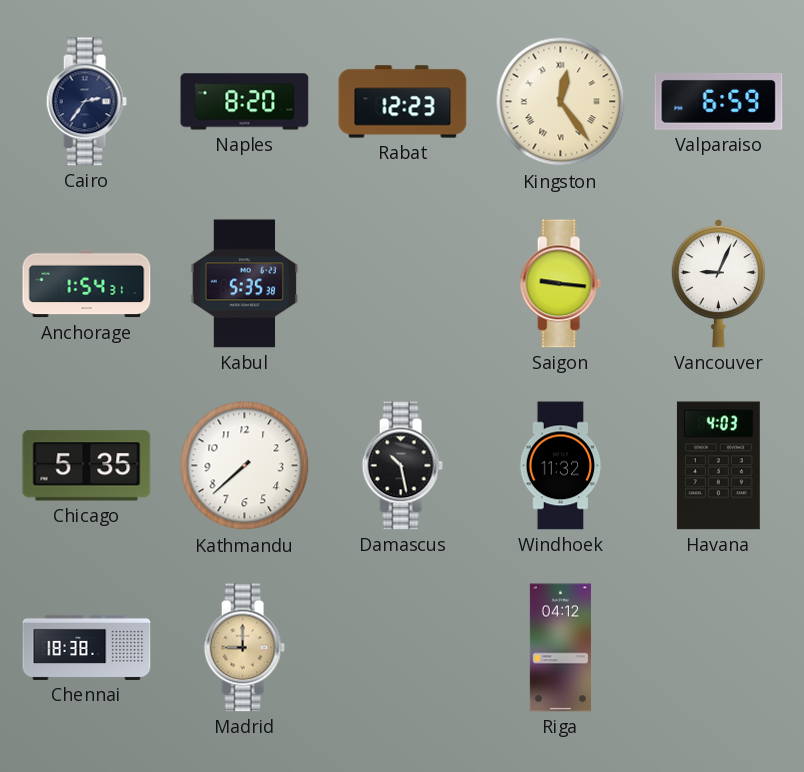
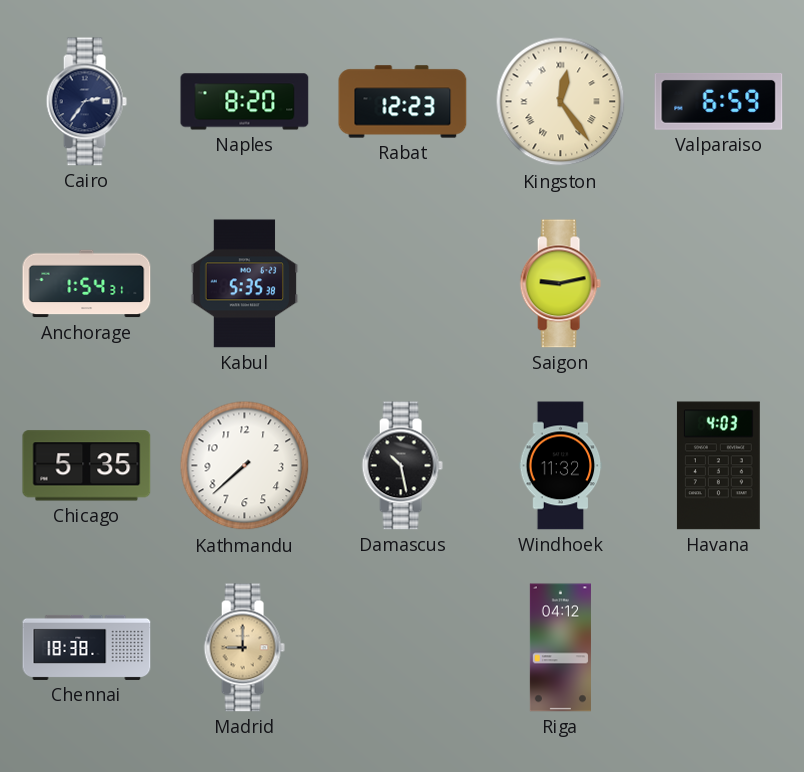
Saigon: 9:16 -> 9:13
Vancouver: 9:04 -> none
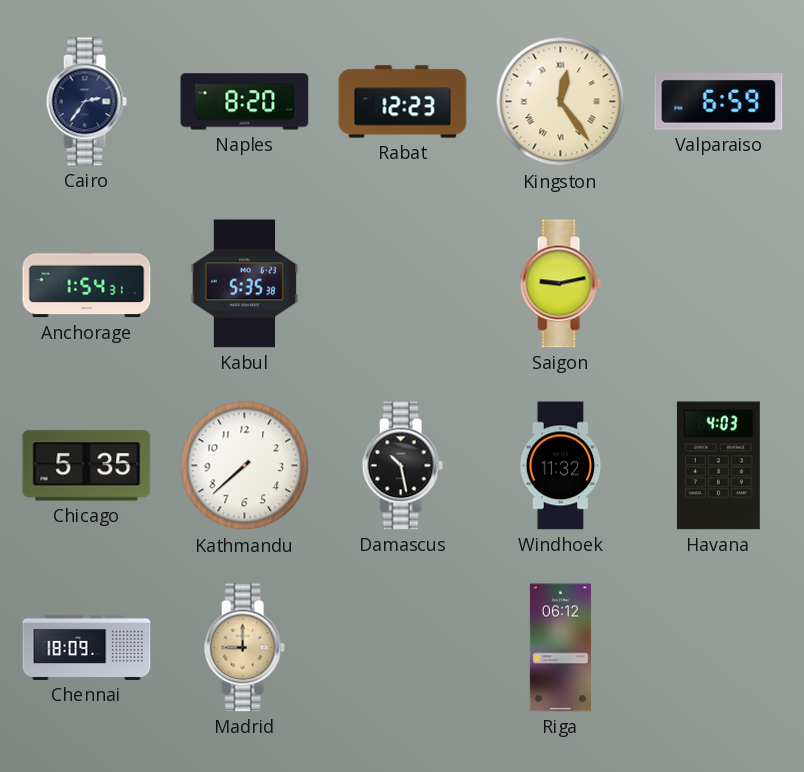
Chennai: 18:38 -> 18:09
Riga: 04:12 -> 06:12
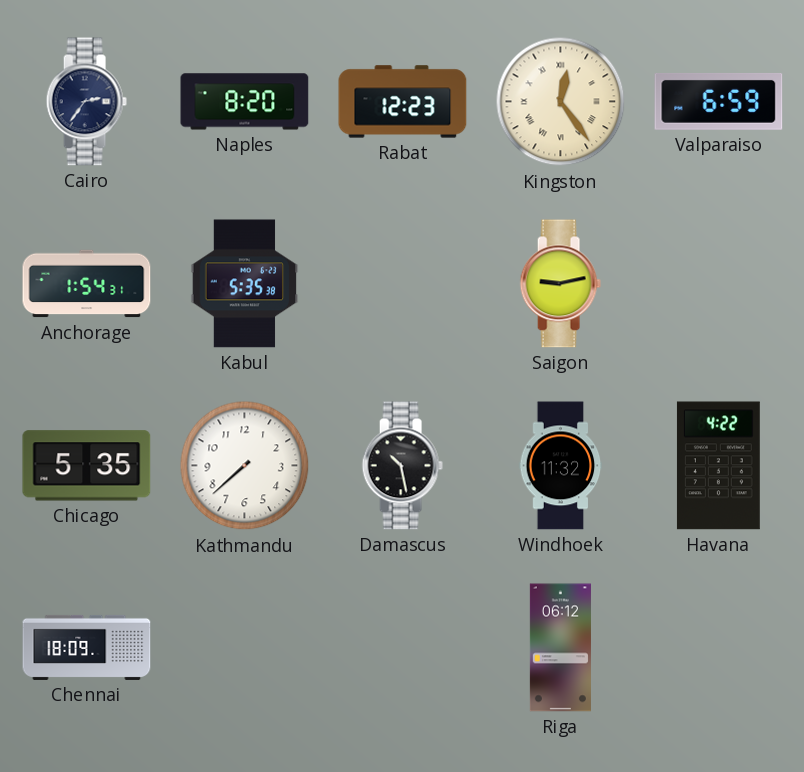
Havana: 4:03 -> 4:22
Madrid: 9:00 -> none
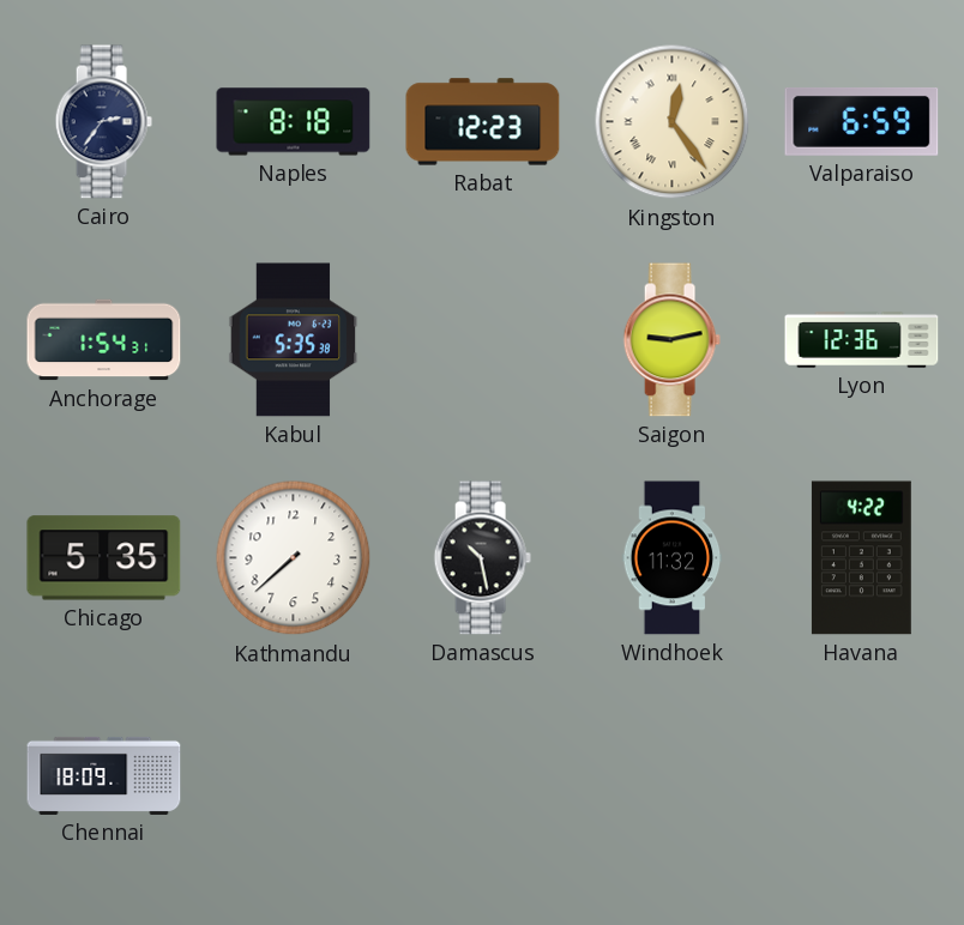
Naples: 8:20 -> 8:18
Lyon: none -> 12:36
Riga: 06:12 -> none
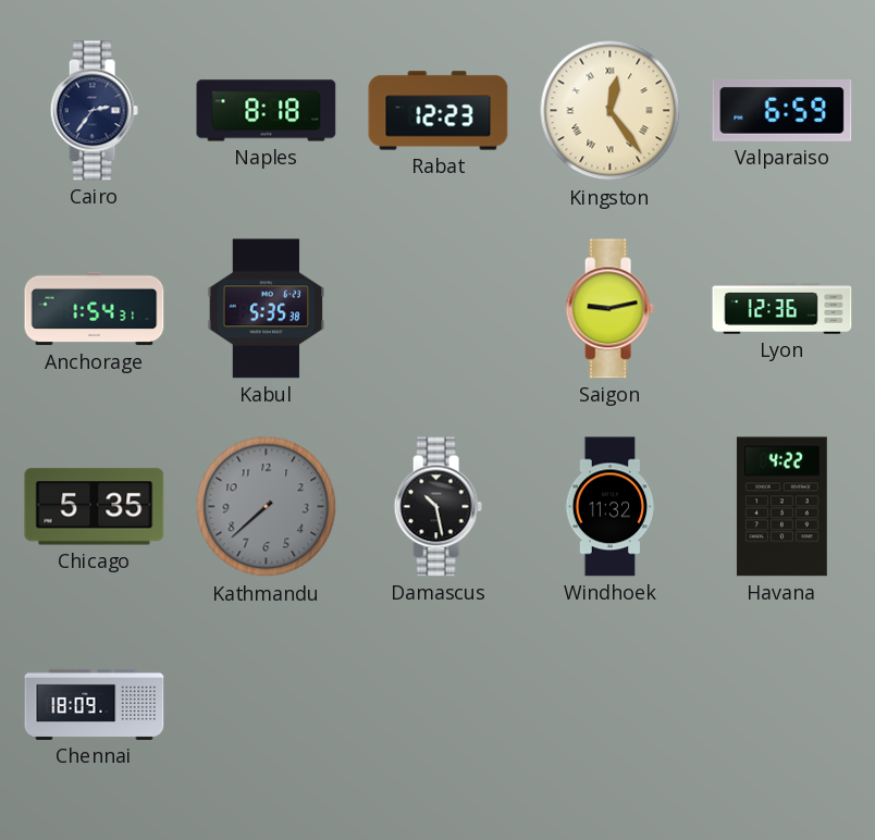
Kathmandu dial: white -> grey
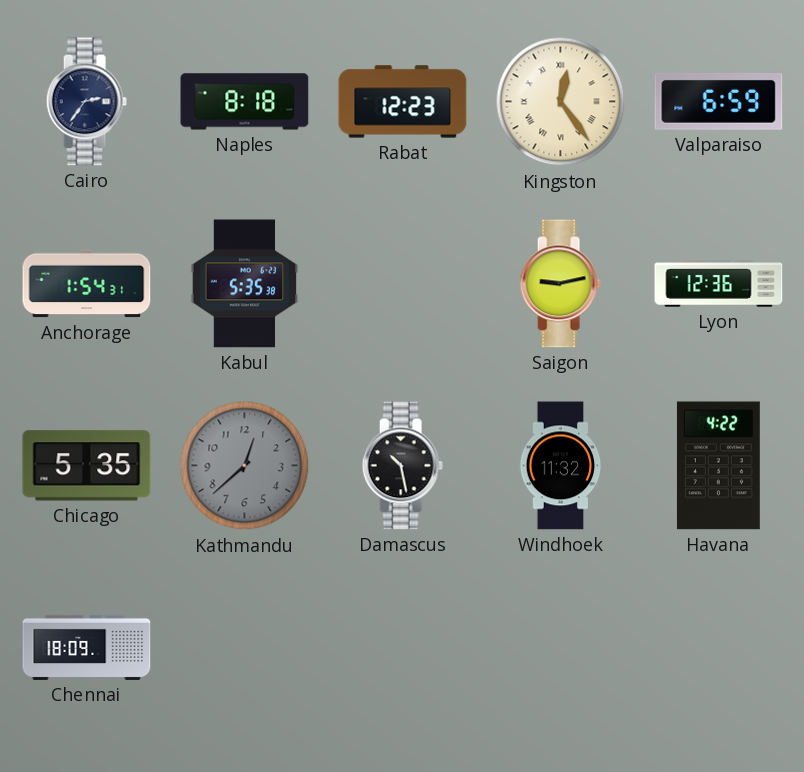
Kathmandu: 7:38 -> 12:38
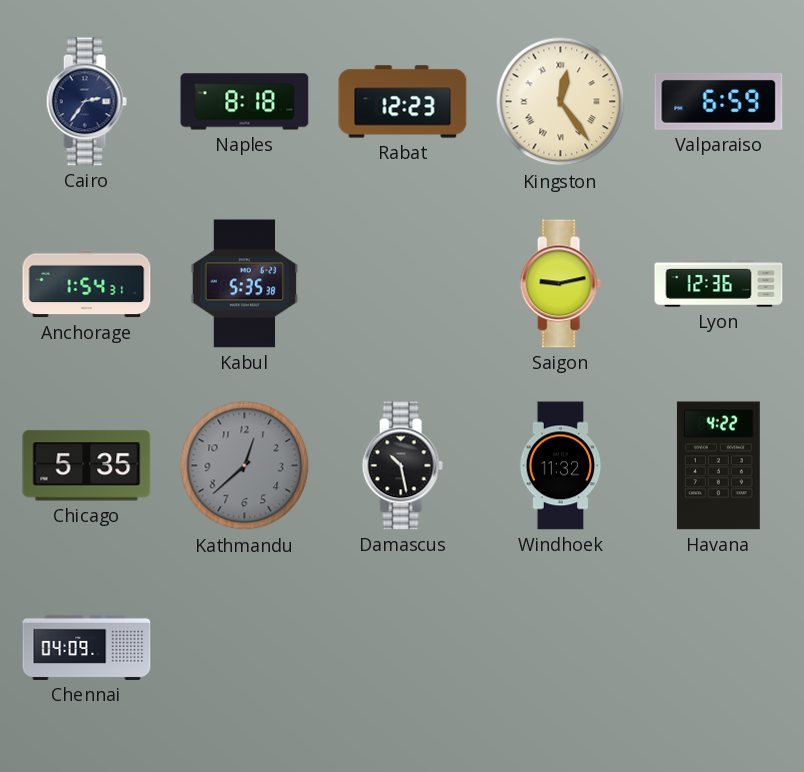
Chennai: 18:09 -> 04:09
